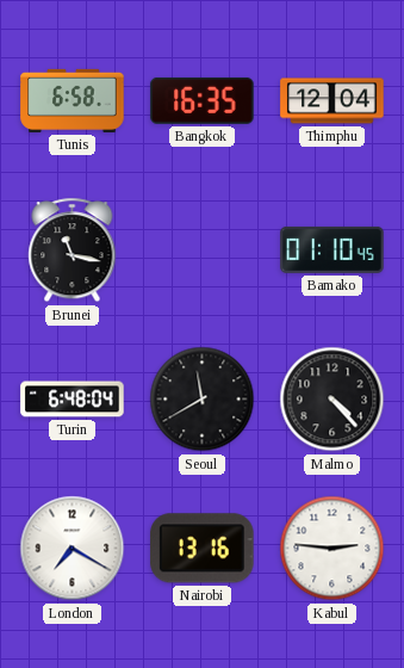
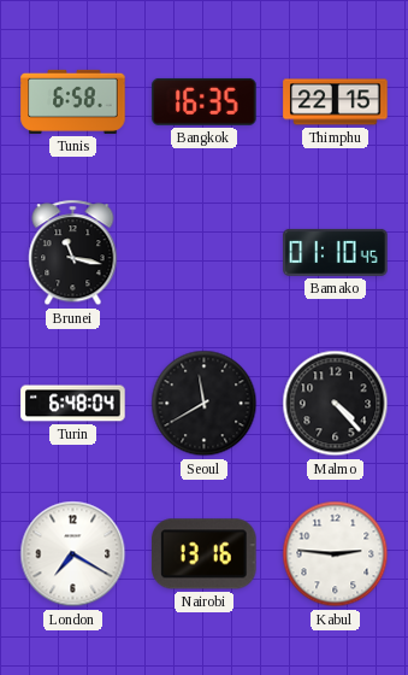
Thimphu: 12:04 -> 22:15
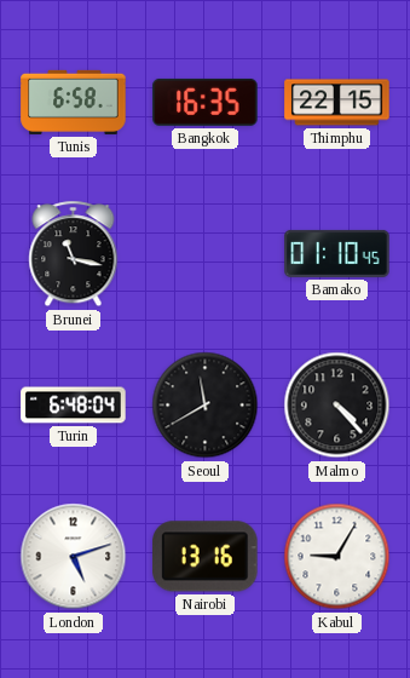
London: 7:20 -> 5:12
Kabul: 2:46 -> 9:05
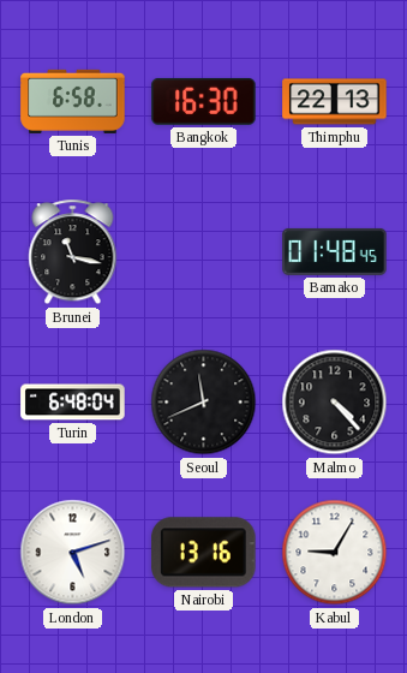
Bangkok: 16:35 -> 16:30
Thimphu: 22:15 -> 22:13
Bamako: 01:10 -> 01:48
Seoul: 11:40 -> 11:41
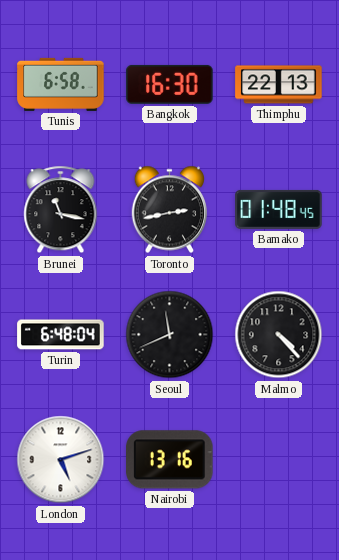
Toronto: none -> 2:43
Kabul: 9:05 -> none
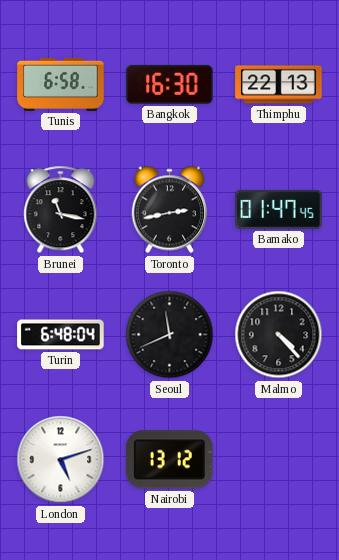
Bamako: 01:48 -> 01:47
Nairobi: 13:16 -> 13:12
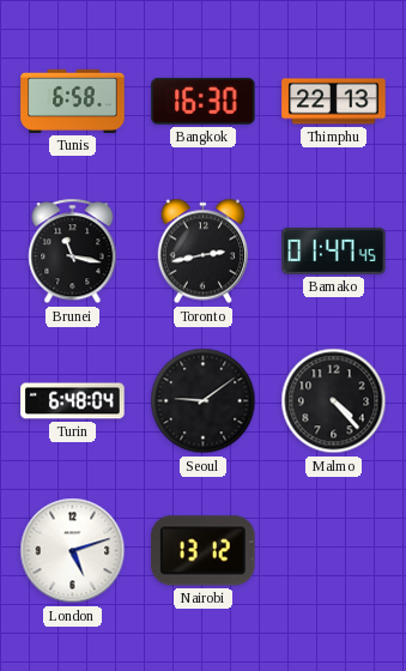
Seoul: 11:41 -> 9:09
